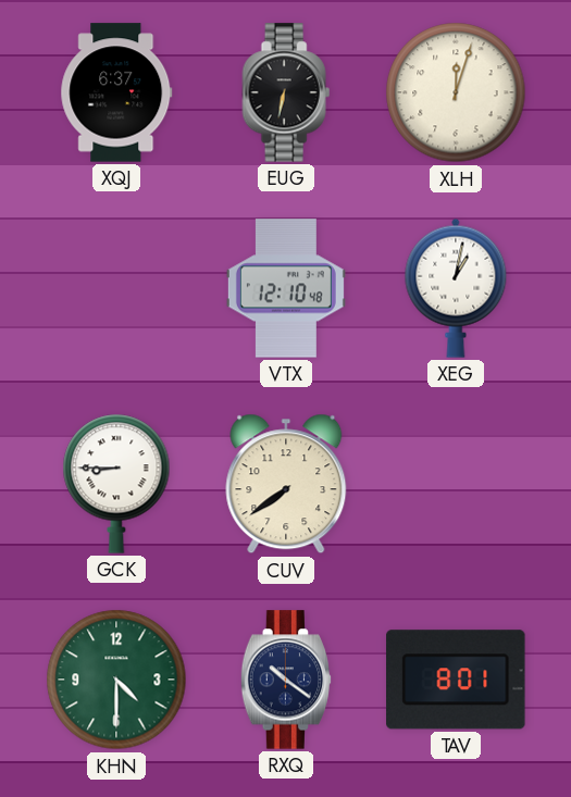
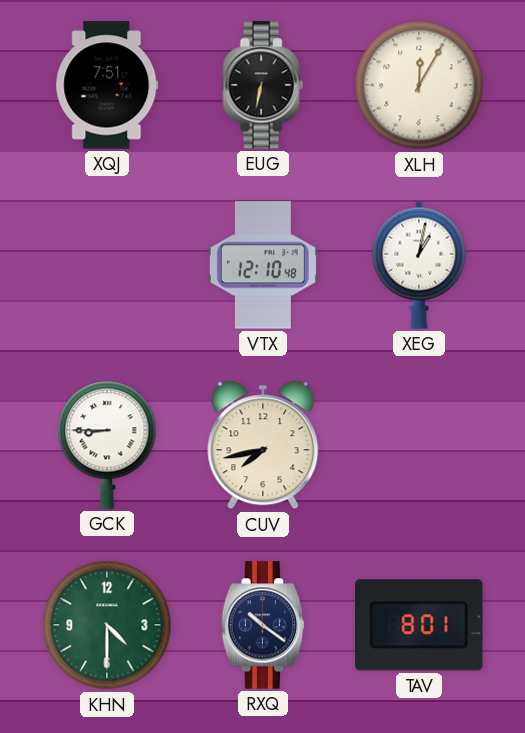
XQJ: 6:37 -> 7:51
XLH: 12:03 -> 12:05
CUV: 7:39 -> 7:43
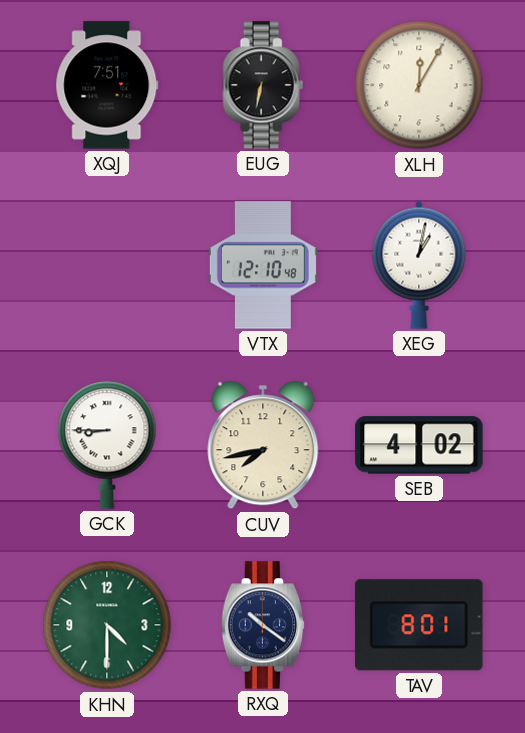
SEB: none -> 4:02
